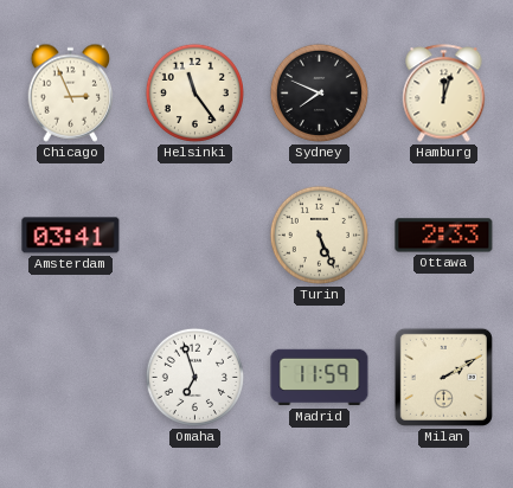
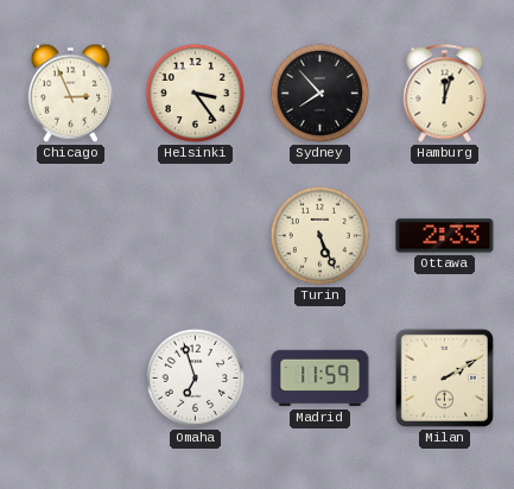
Helsinki: 11:24 -> 3:24
Sydney: 7:49 -> 7:53
Amsterdam: 03:41 -> none
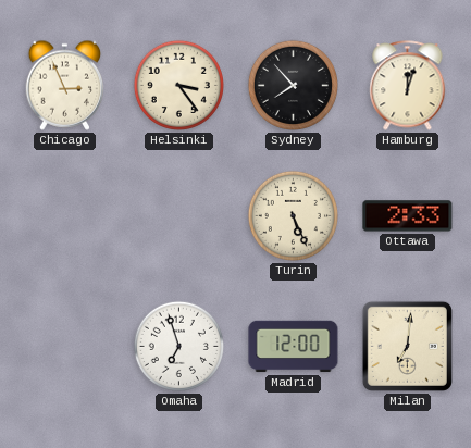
Madrid: 11:59 -> 12:00
Milan: 2:10 -> 7:01
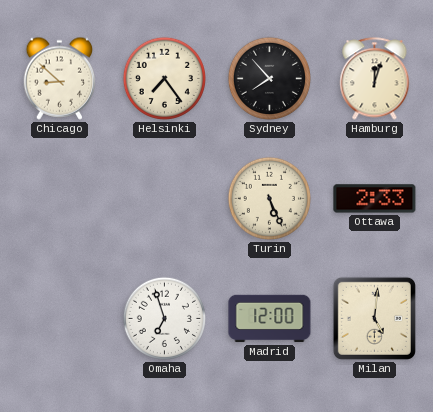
Chicago: 2:56 -> 8:52
Helsinki: 3:24 -> 7:24
Milan: 7:01 -> 5:01
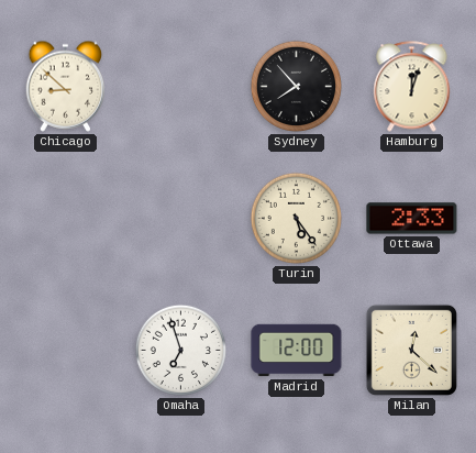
Helsinki: 7:24 -> none
Turin: 5:26 -> 5:24
Milan: 5:01 -> 12:22
